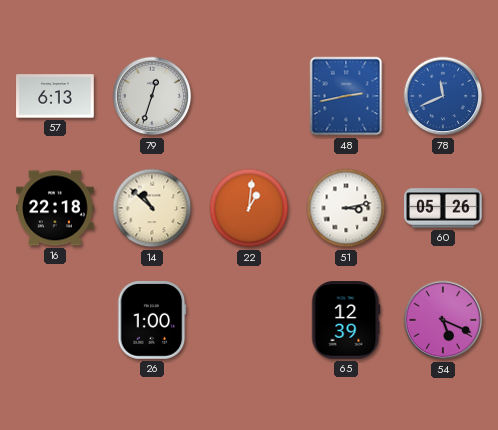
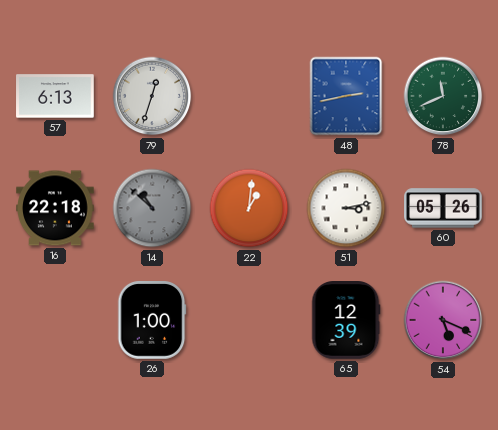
78 dial: blue -> green
14 dial: cream -> grey
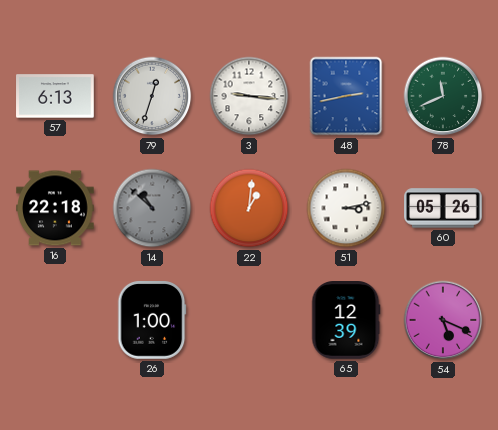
3: none -> 9:16
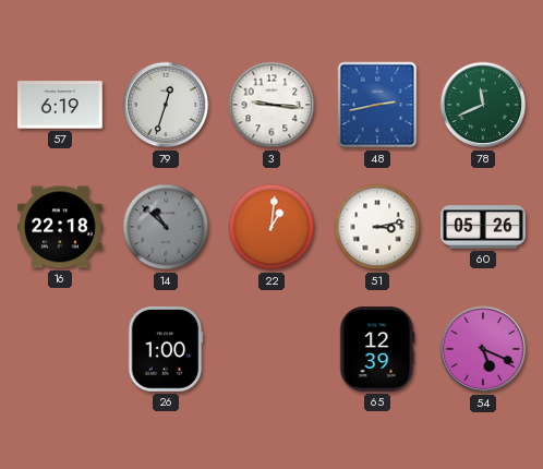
57: 6:13 -> 6:19
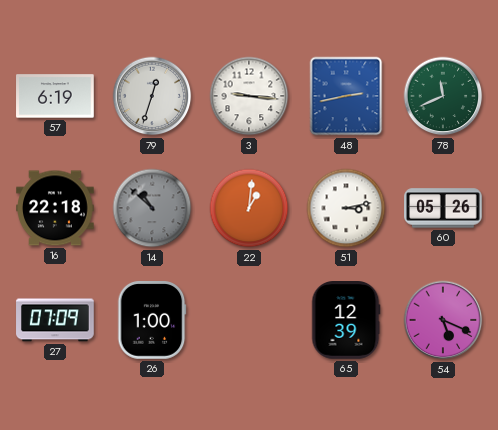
27: none -> 07:09
